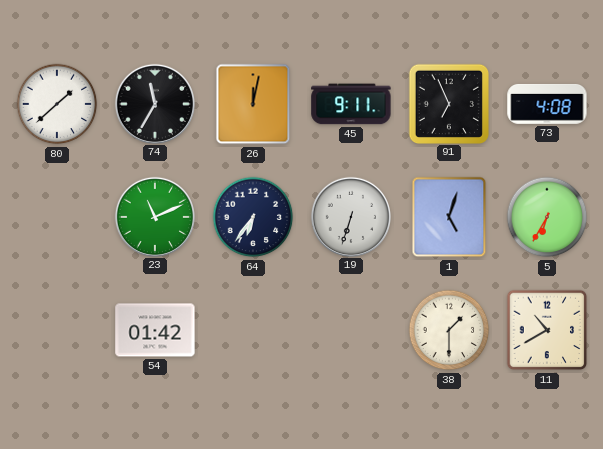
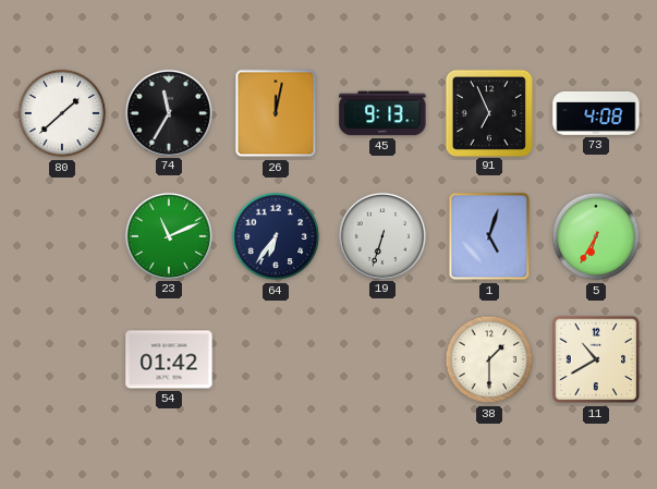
45: 9:11 -> 9:13
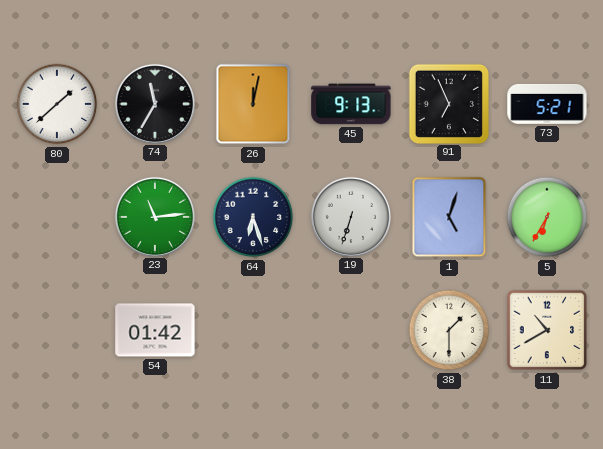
73: 4:08 -> 5:21
23: 11:11 -> 11:14
64: 6:36 -> 6:27
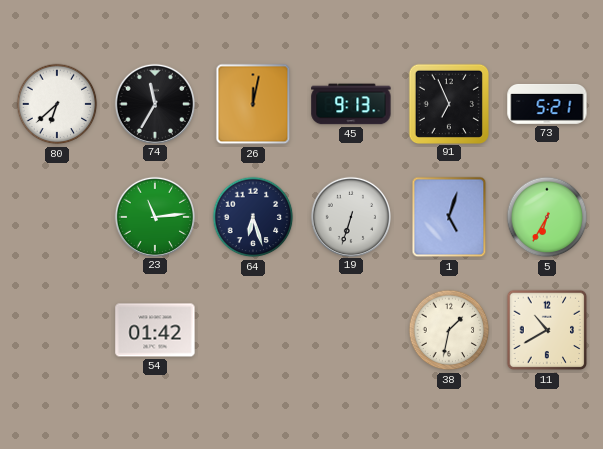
80: 1:38 -> 6:38
38: 1:30 -> 1:32
